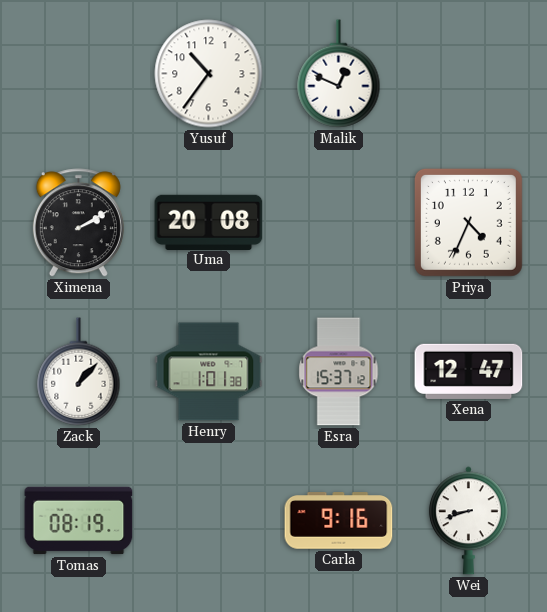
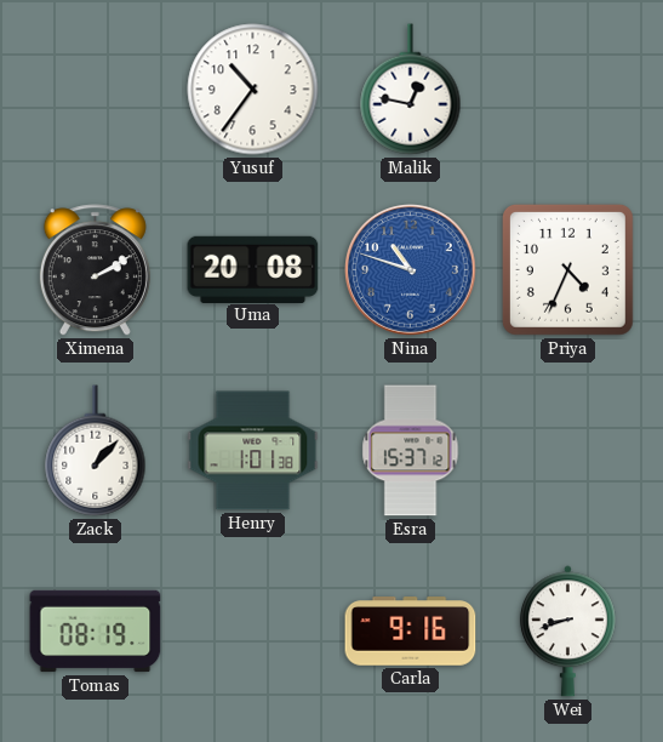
Malik: 12:49 -> 12:47
Nina: none -> 10:48
Xena: 12:47 -> none
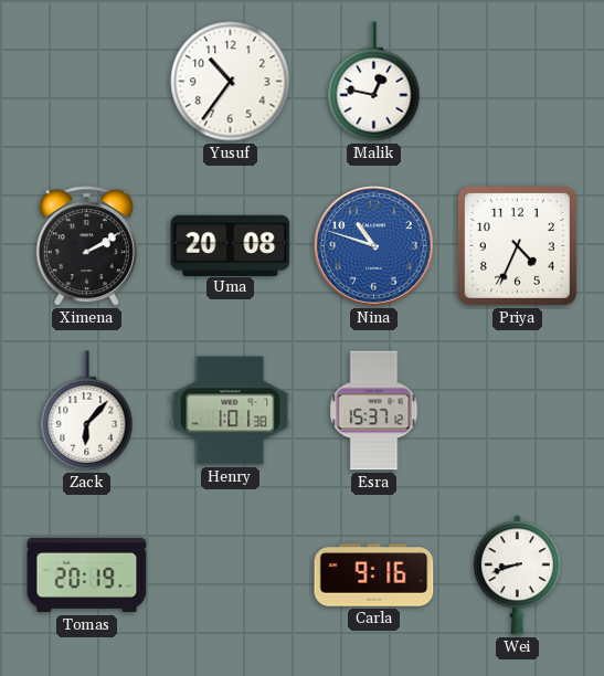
Zack: 1:07 -> 6:07
Tomas: 08:19 -> 20:19
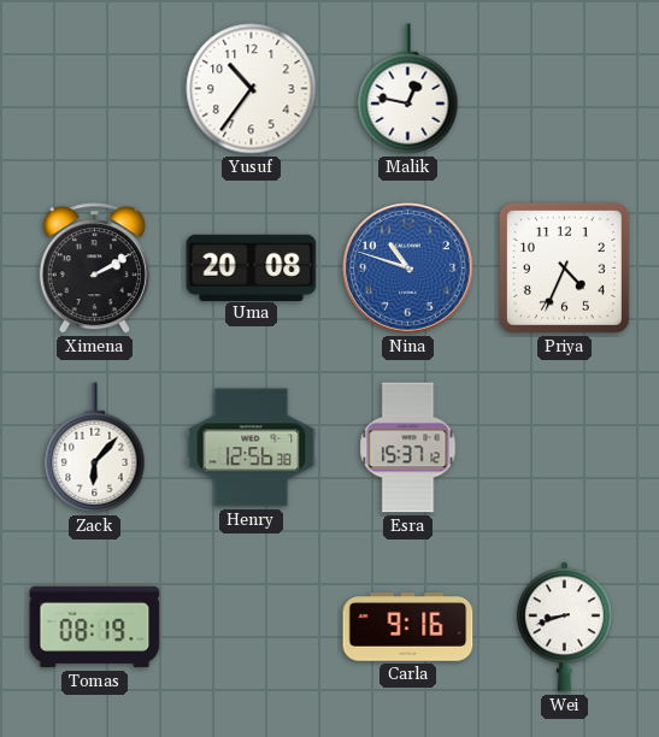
Henry: 1:01 -> 12:56
Tomas: 20:19 -> 08:19
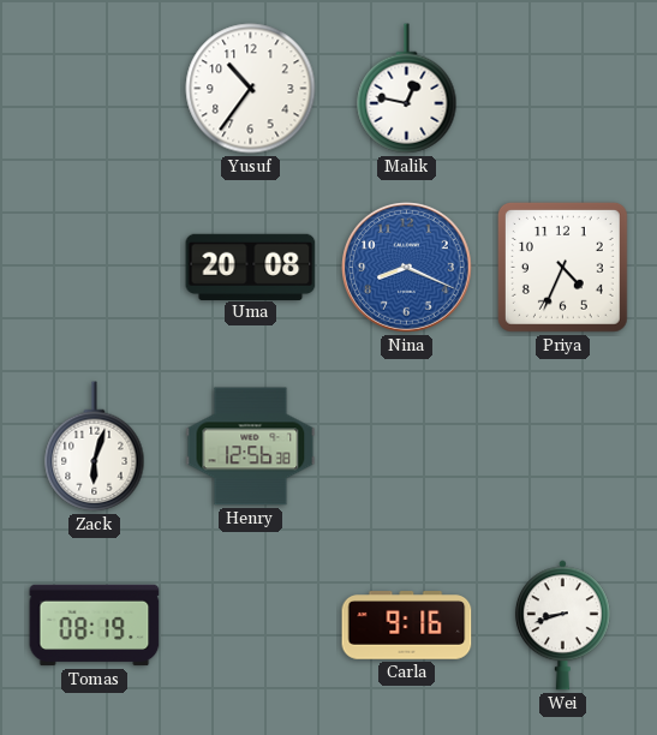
Ximena: 2:10 -> none
Nina: 10:48 -> 8:19
Zack: 6:07 -> 6:03
Esra: 15:37 -> none
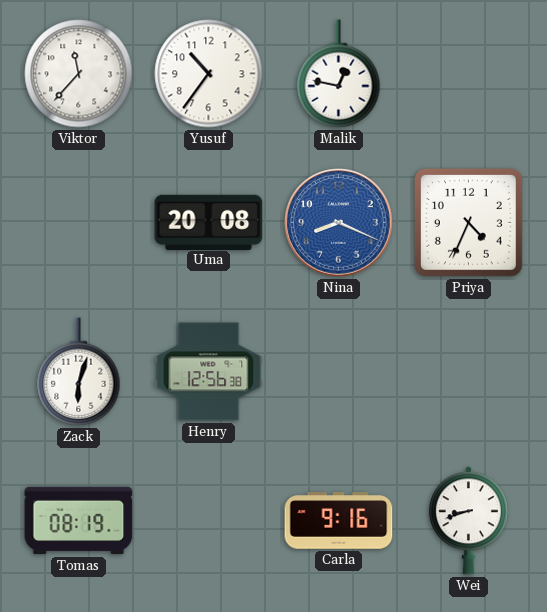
Viktor: none -> 11:37
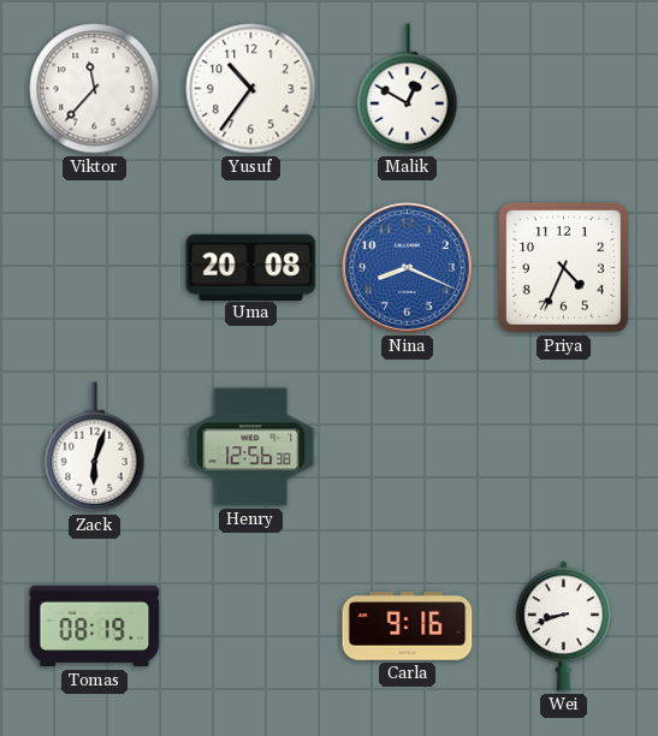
Malik: 12:47 -> 12:50
